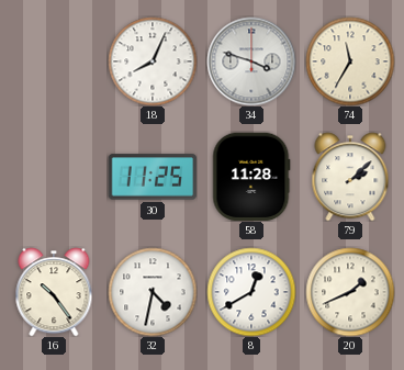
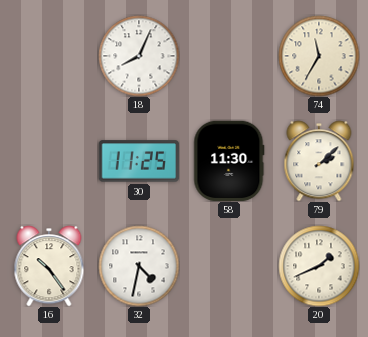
34: 3:48 -> none
58: 11:28 -> 11:30
8: 12:40 -> none
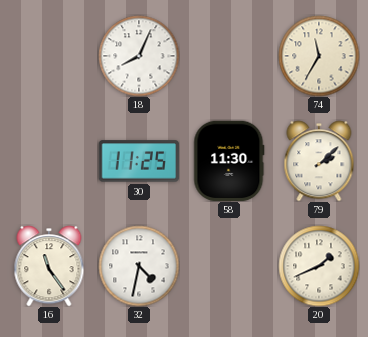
16: 10:24 -> 11:24
